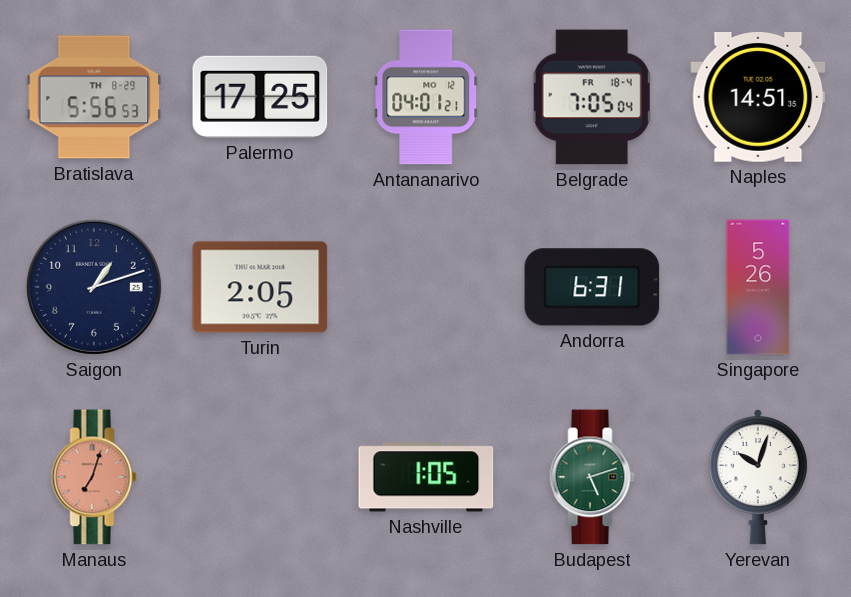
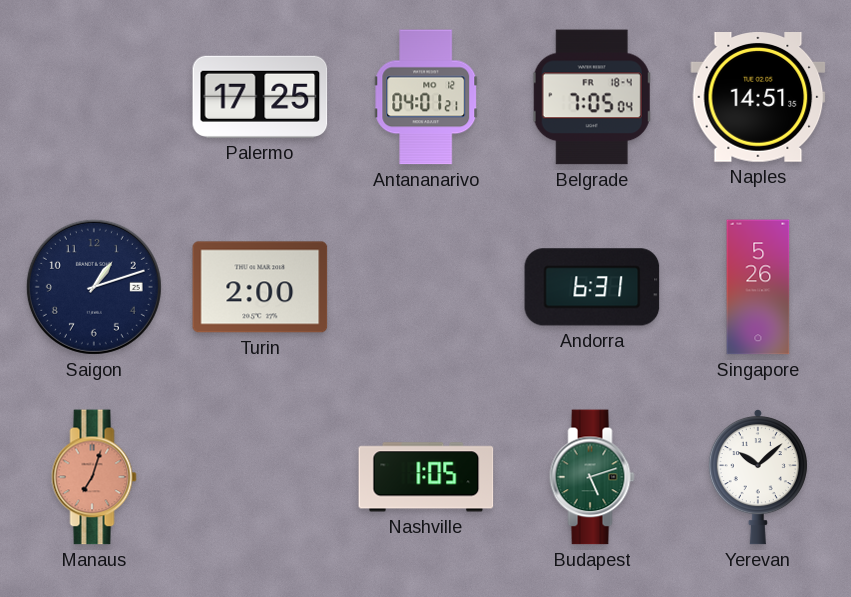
Bratislava: 5:56 -> none
Turin: 2:05 -> 2:00
Yerevan: 10:03 -> 10:08
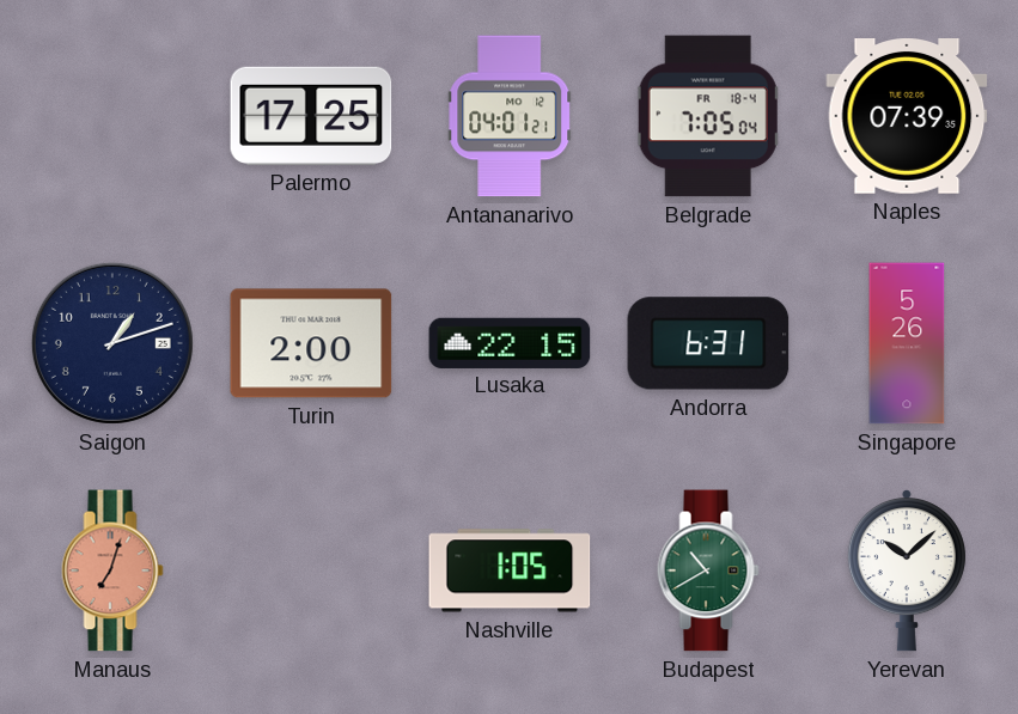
Naples: 14:51 -> 07:39
Lusaka: none -> 22:15
Budapest: 5:12 -> 10:40
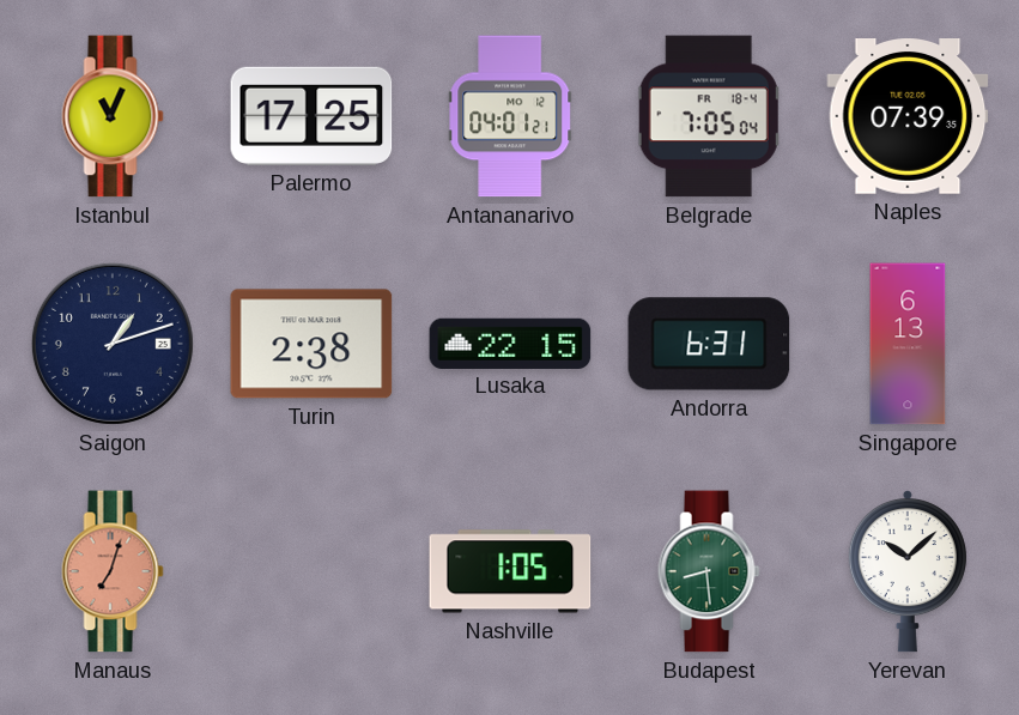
Istanbul: none -> 11:04
Turin: 2:00 -> 2:38
Singapore: 5:26 -> 6:13
Budapest: 10:40 -> 8:29
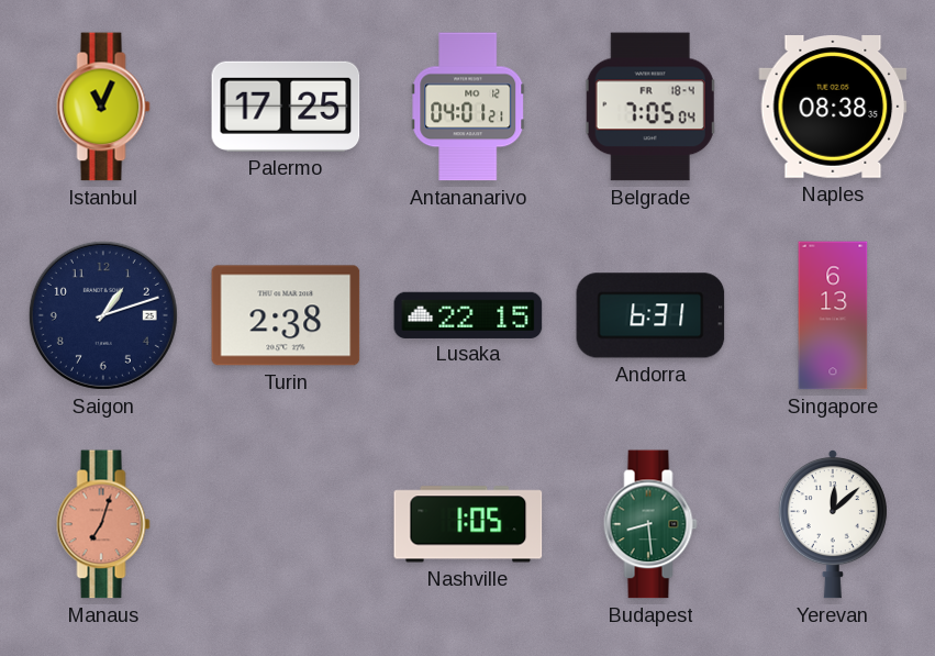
Naples: 07:39 -> 08:38
Yerevan: 10:08 -> 12:08
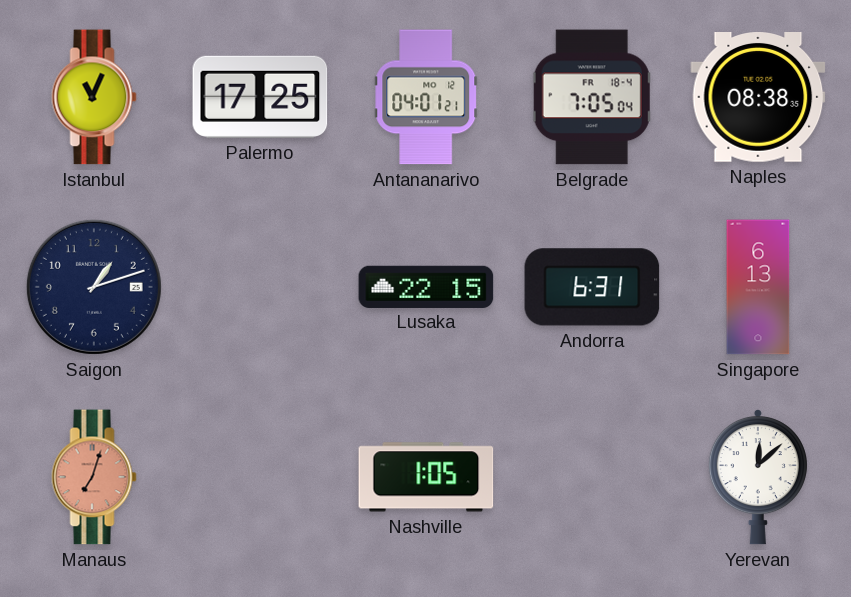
Turin: 2:38 -> none
Budapest: 8:29 -> none
